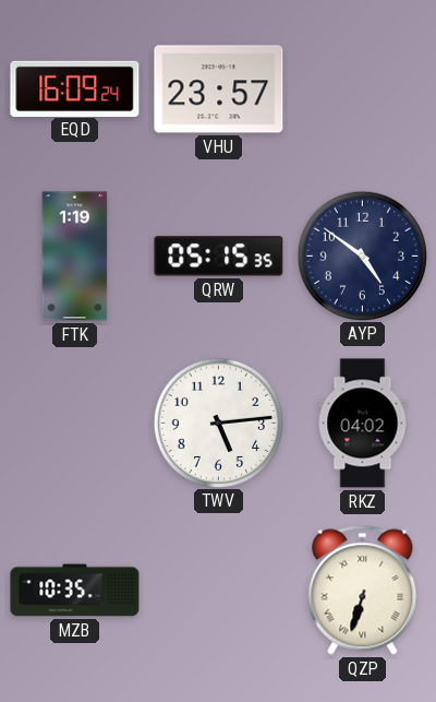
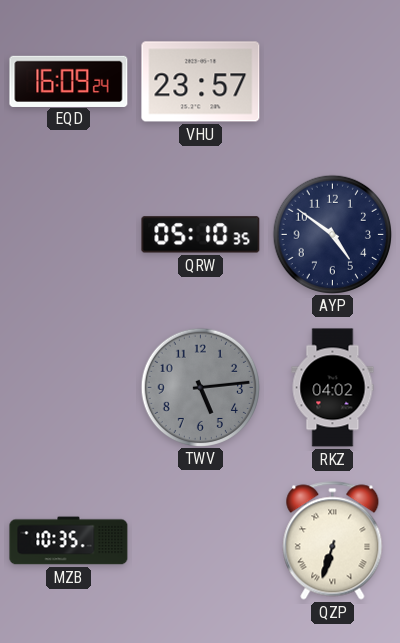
FTK: 1:19 -> none
QRW: 05:15 -> 05:10
TWV dial: white -> grey
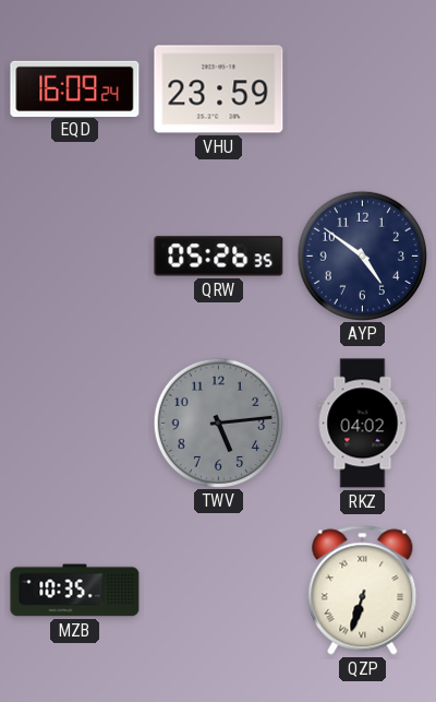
VHU: 23:57 -> 23:59
QRW: 05:10 -> 05:26
